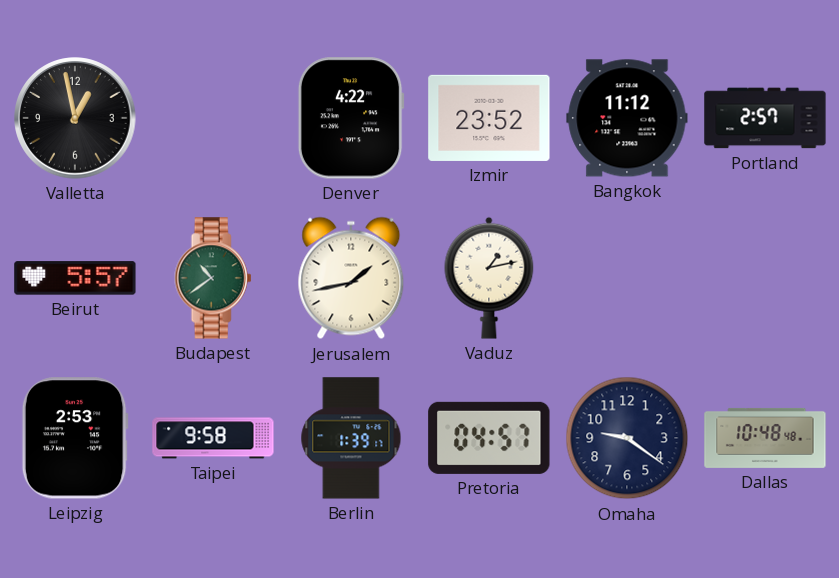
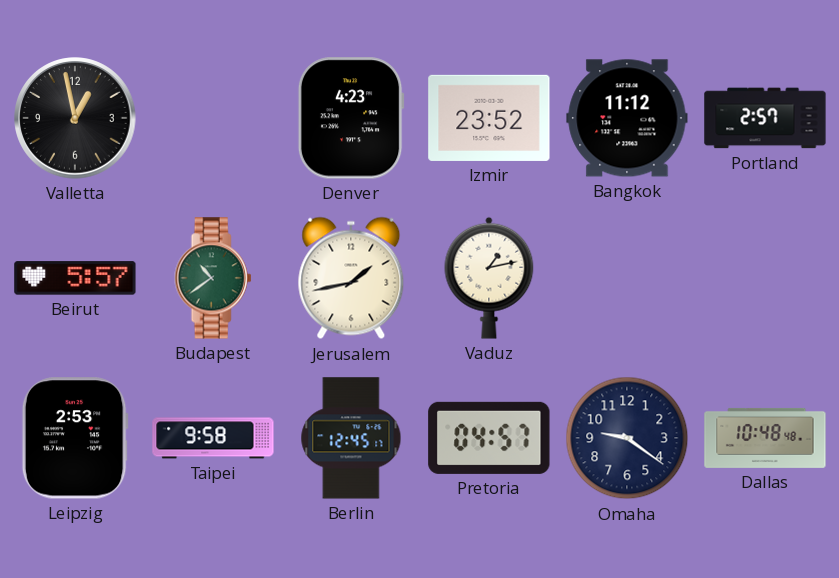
Denver: 4:22 -> 4:23
Berlin: 1:39 -> 12:45
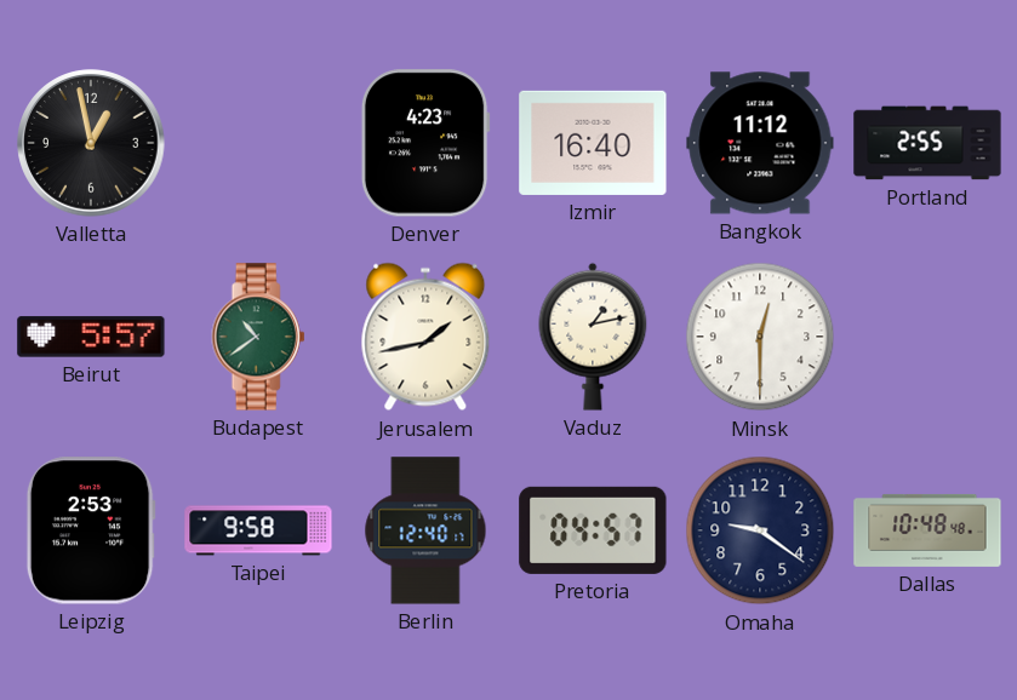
Izmir: 23:52 -> 16:40
Portland: 2:57 -> 2:55
Minsk: none -> 12:30
Berlin: 12:45 -> 12:40
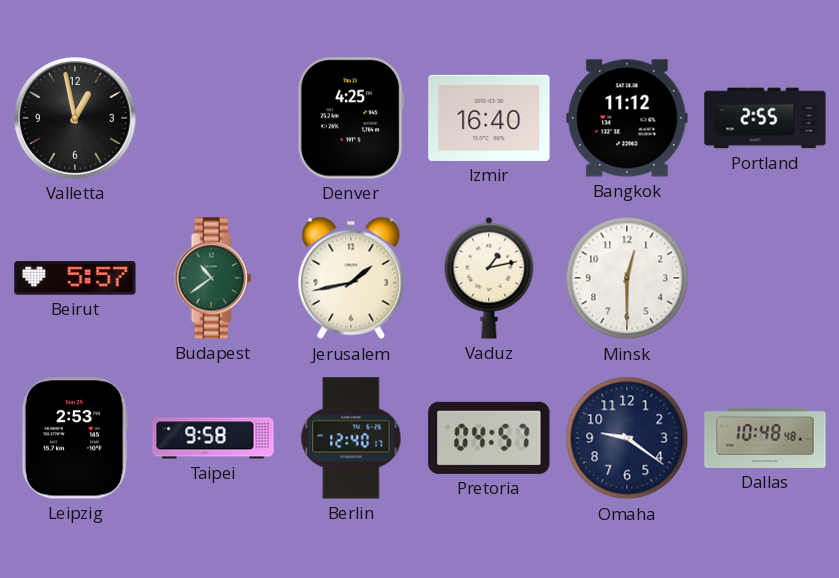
Denver: 4:23 -> 4:25
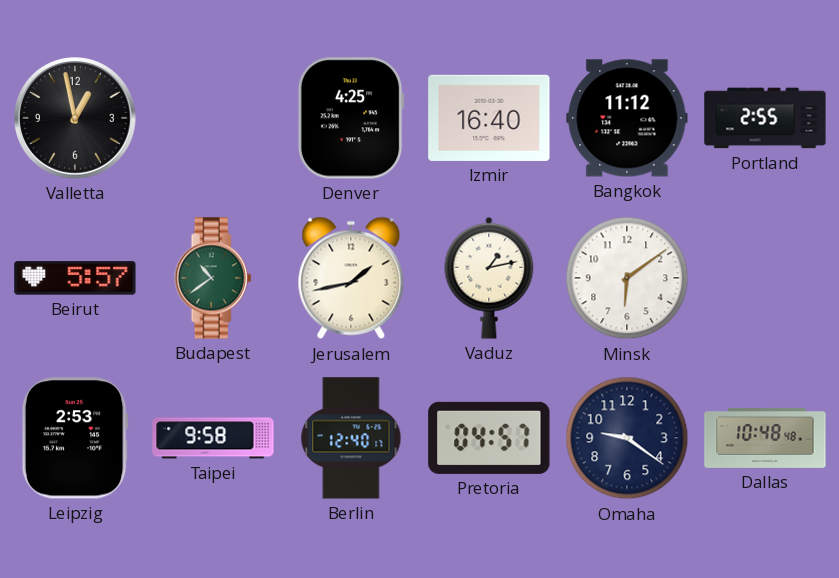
Minsk: 12:30 -> 6:09
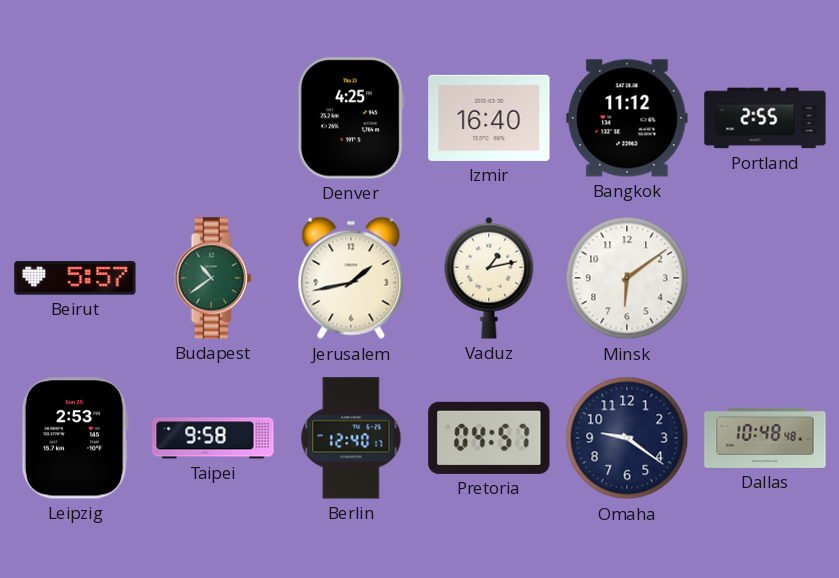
Valletta: 12:58 -> none
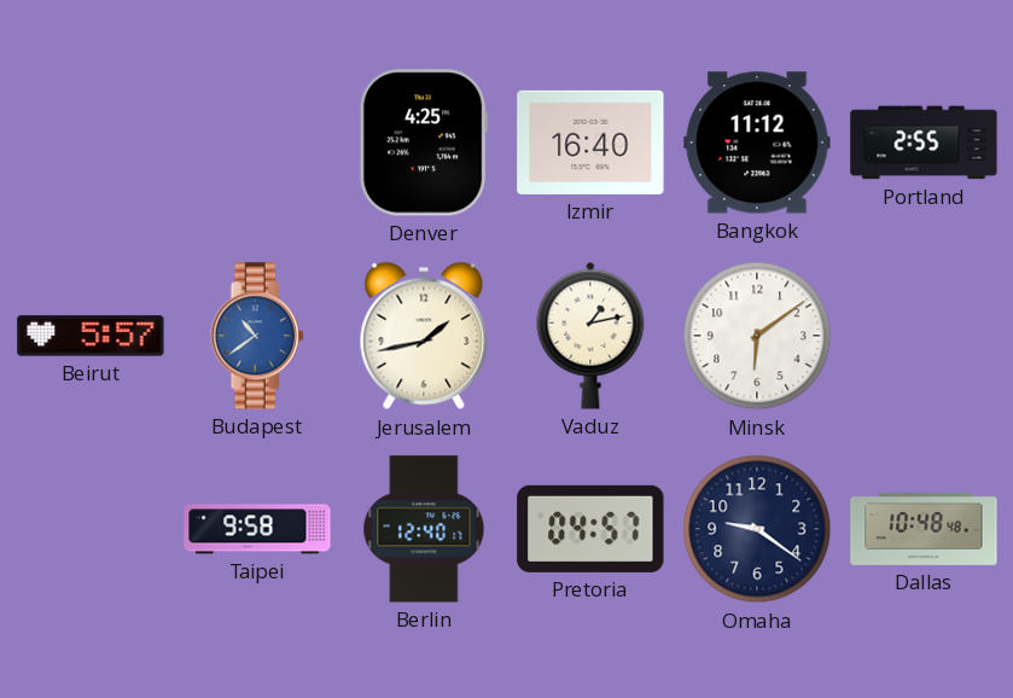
Budapest dial: green -> blue
Leipzig: 2:53 -> none
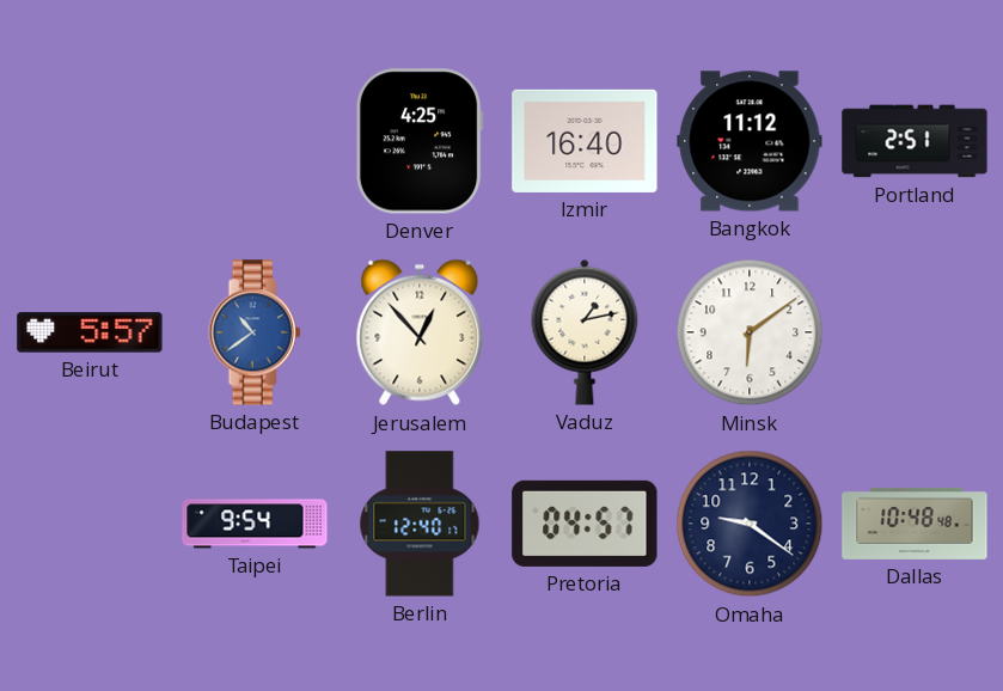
Portland: 2:55 -> 2:51
Jerusalem: 1:43 -> 12:53
Taipei: 9:58 -> 9:54
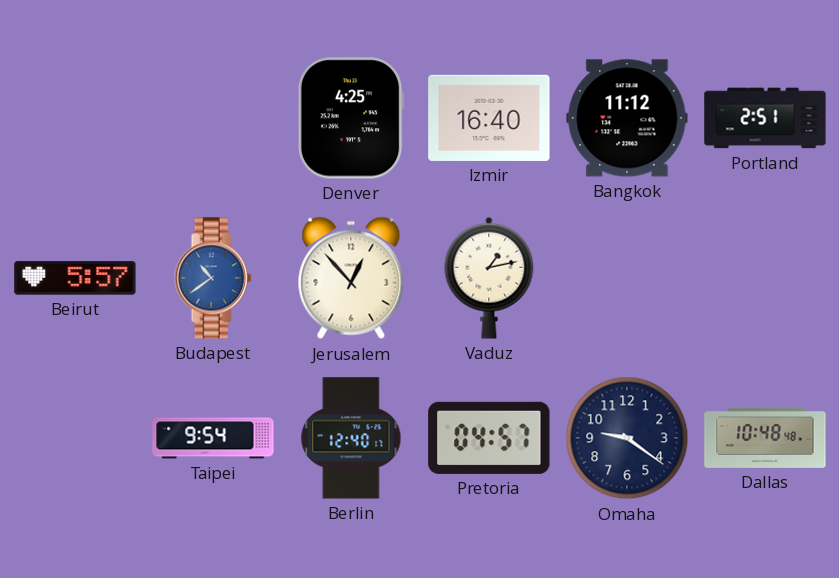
Minsk: 6:09 -> none
